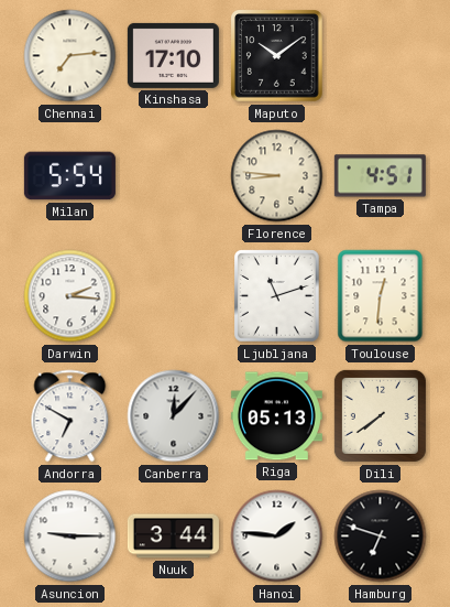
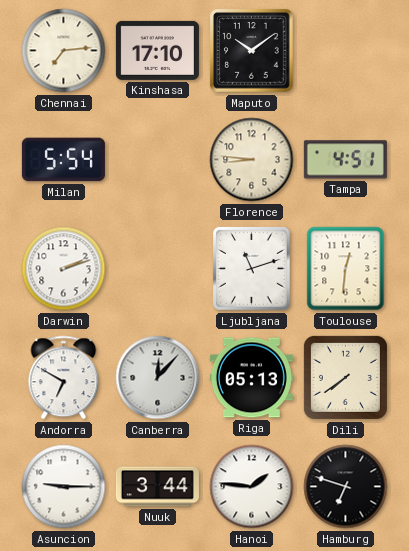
Darwin: 2:16 -> 2:12
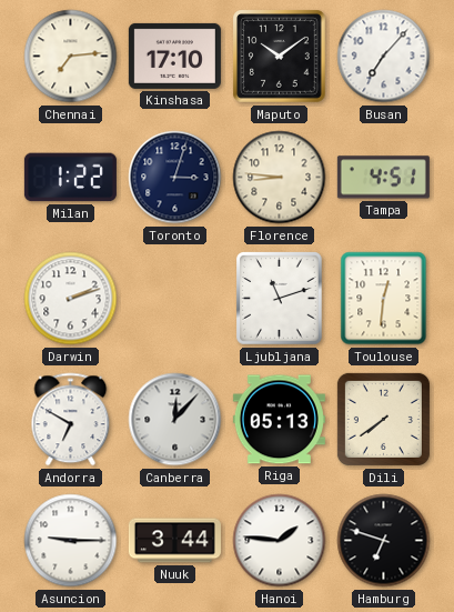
Busan: none -> 7:07
Milan: 5:54 -> 1:22
Toronto: none -> 3:03
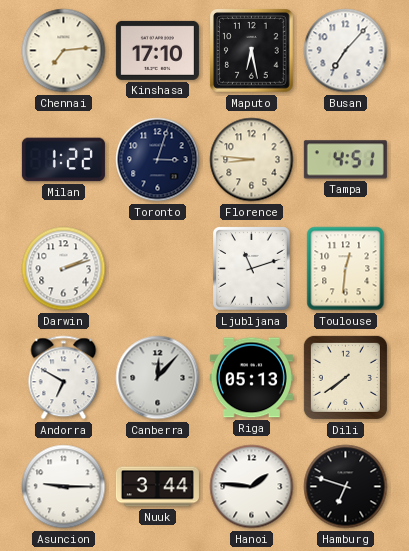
Maputo: 10:09 -> 6:28
